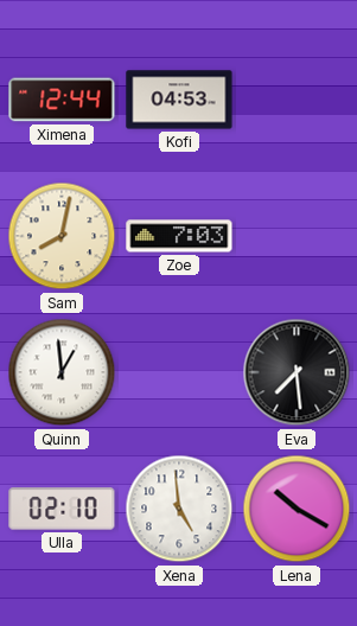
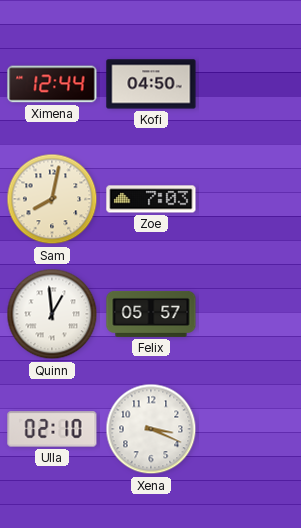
Kofi: 04:53 -> 04:50
Felix: none -> 05:57
Eva: 7:29 -> none
Xena: 4:59 -> 3:19
Lena: 10:20 -> none
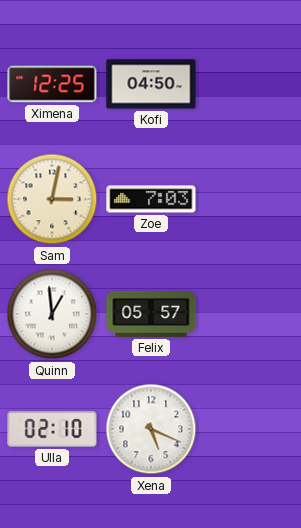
Ximena: 12:44 -> 12:25
Sam: 8:02 -> 3:02
Xena: 3:19 -> 5:19
